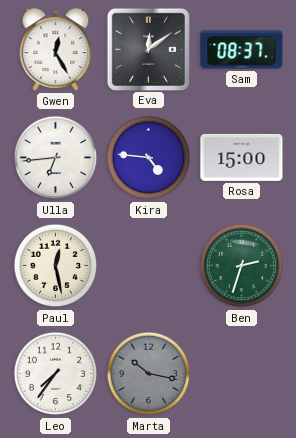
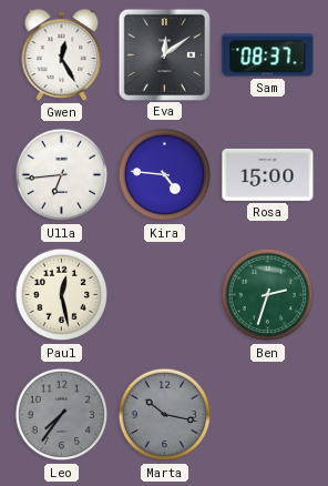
Leo dial: white -> grey
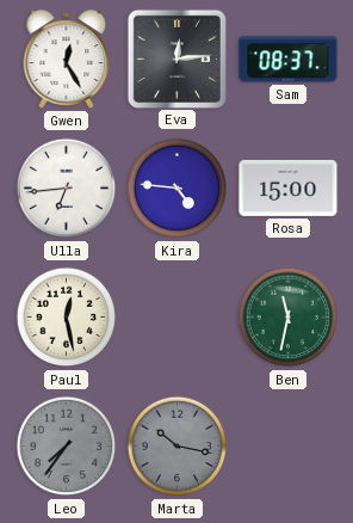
Eva: 12:09 -> 12:14
Ben: 2:33 -> 11:32
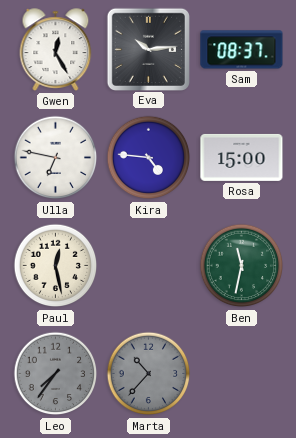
Eva: 12:14 -> 10:14
Ulla: 6:44 -> 6:47
Marta: 10:17 -> 10:37
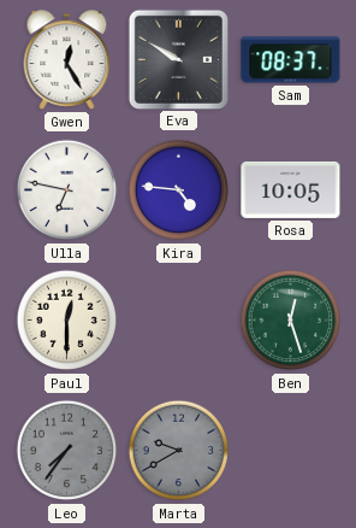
Eva: 10:14 -> 9:50
Rosa: 15:00 -> 10:05
Paul: 12:28 -> 12:30
Ben: 11:32 -> 12:27
Marta: 10:37 -> 9:40
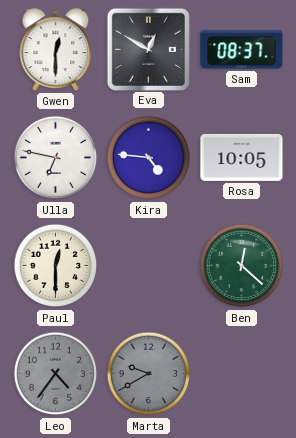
Gwen: 12:25 -> 12:30
Eva: 9:50 -> 12:50
Ben: 12:27 -> 12:22
Leo: 7:36 -> 4:36
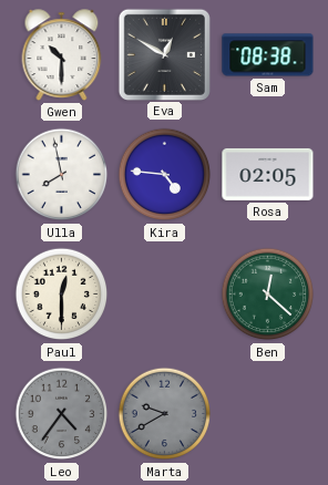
Gwen: 12:30 -> 10:30
Sam: 08:37 -> 08:38
Ulla: 6:47 -> 7:58
Rosa: 10:05 -> 02:05
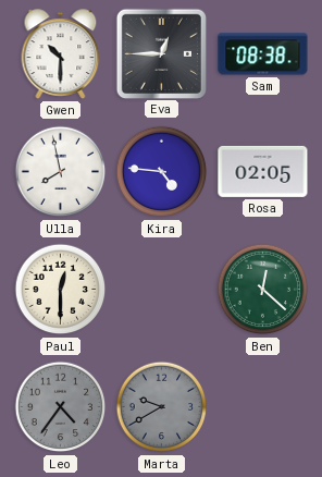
Eva: 12:50 -> 12:45
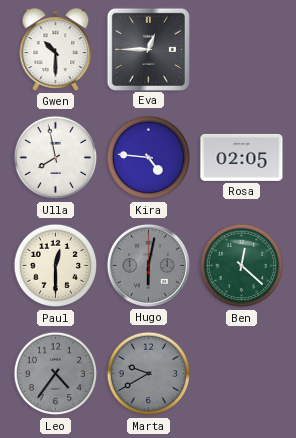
Sam: 08:38 -> none
Hugo: none -> 6:02
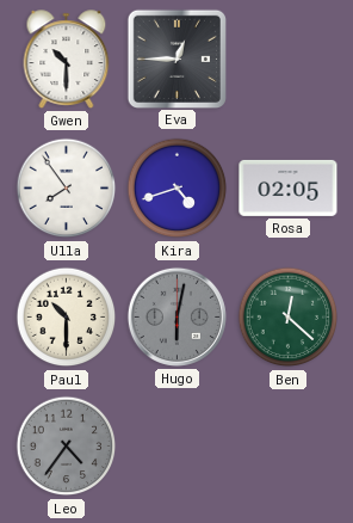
Ulla: 7:58 -> 7:54
Kira: 4:46 -> 4:42
Paul: 12:30 -> 10:30
Marta: 9:40 -> none
